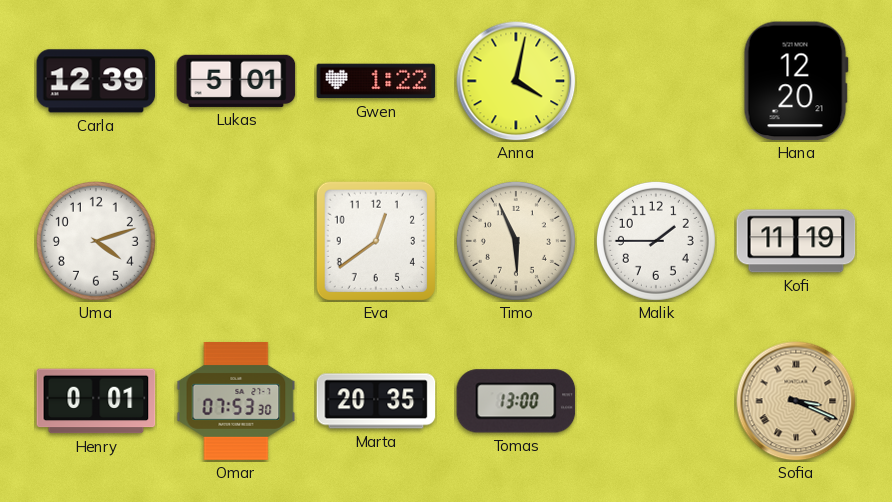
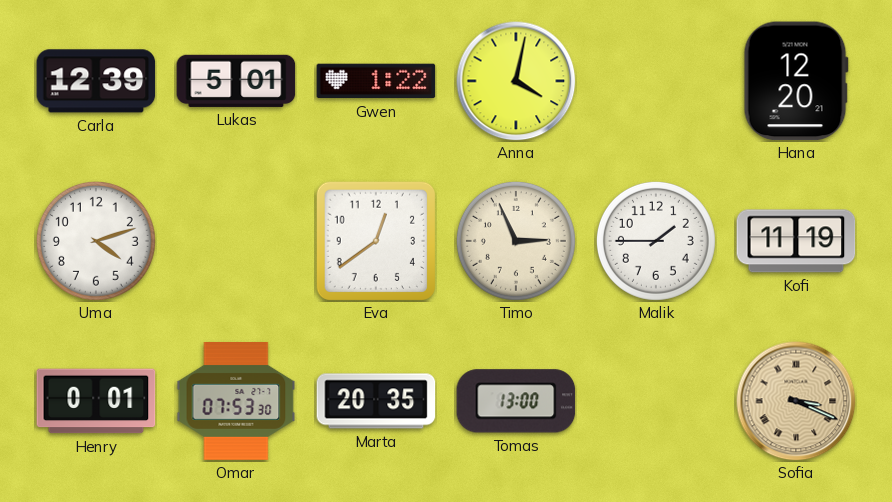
Timo: 5:56 -> 2:56
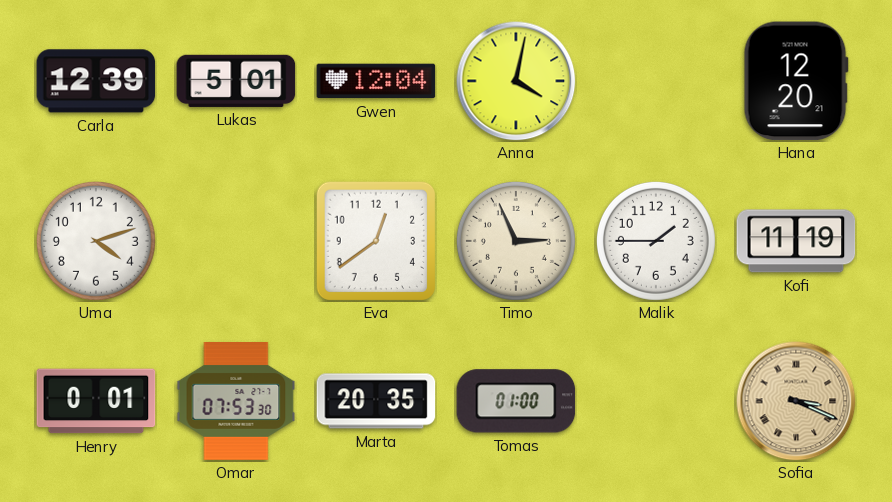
Gwen: 1:22 -> 12:04
Tomas: 13:00 -> 01:00
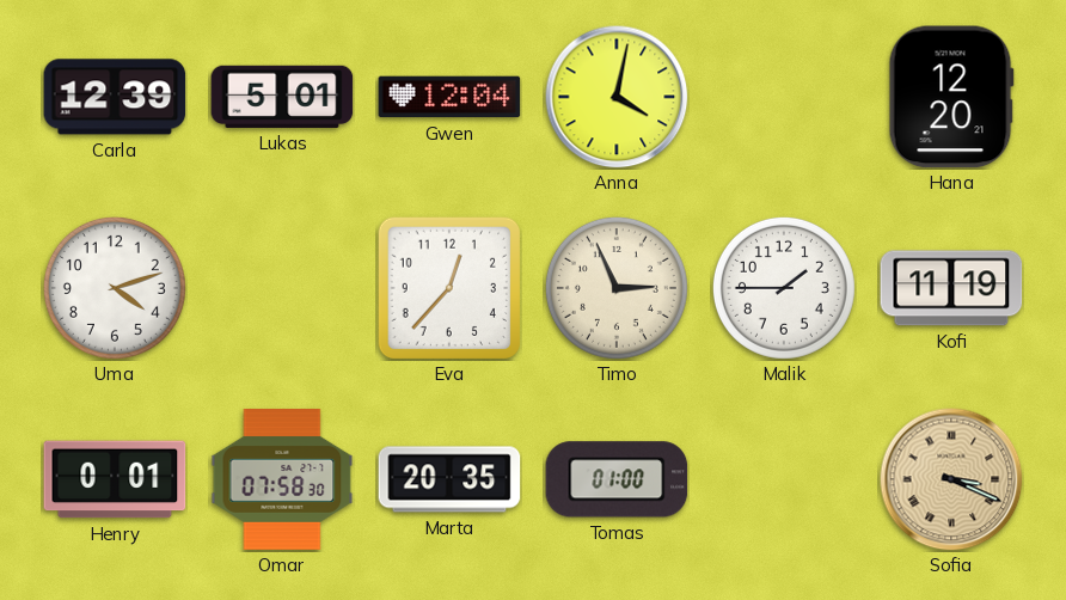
Eva: 12:39 -> 12:37
Omar: 07:53 -> 07:58
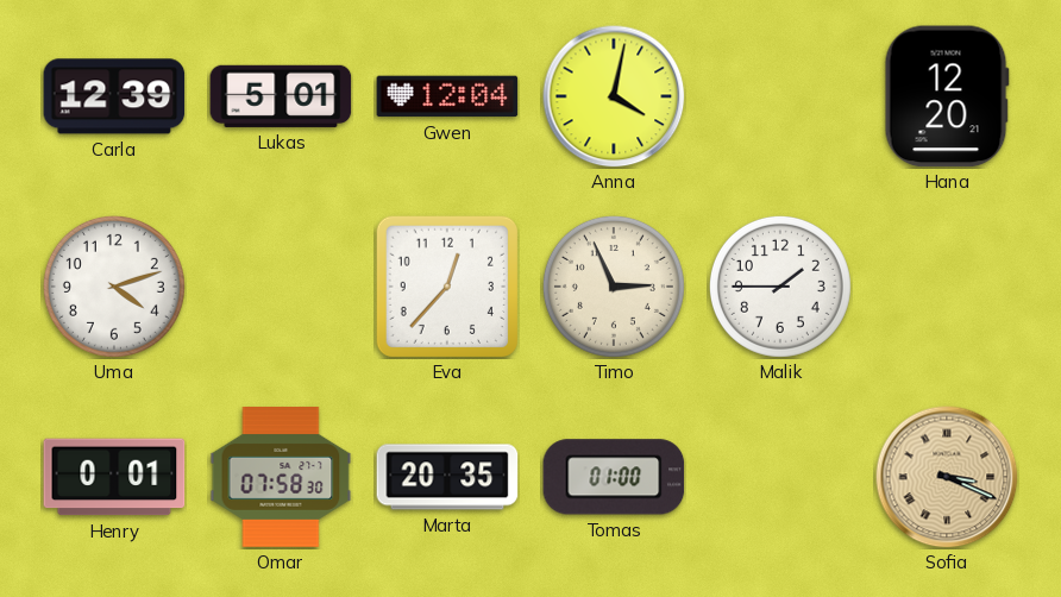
Kofi: 11:19 -> none
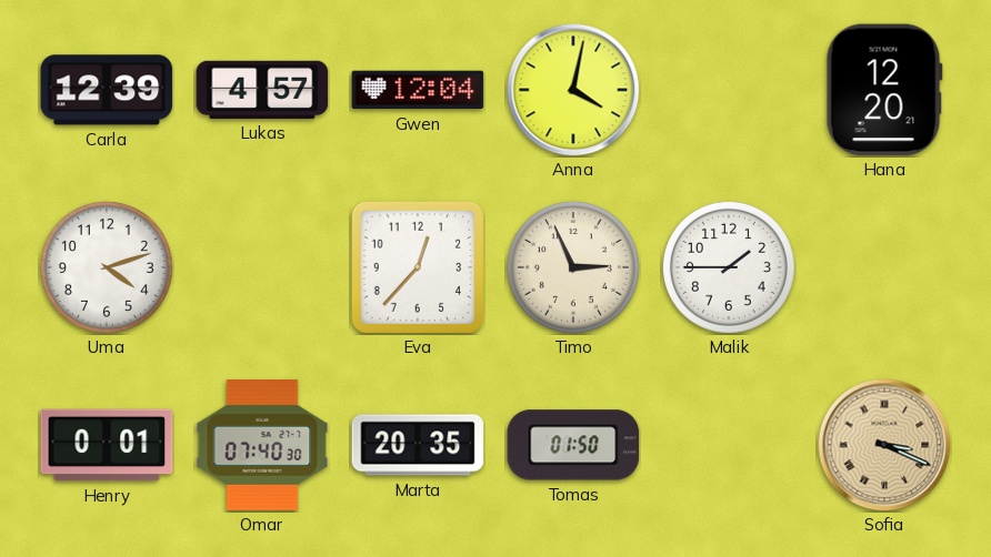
Lukas: 5:01 -> 4:57
Omar: 07:58 -> 07:40
Tomas: 01:00 -> 01:50
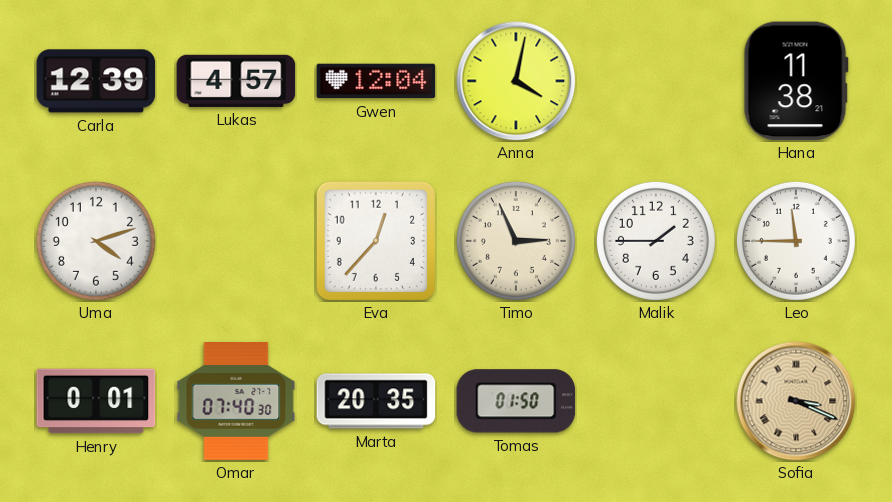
Hana: 12:20 -> 11:38
Leo: none -> 11:45
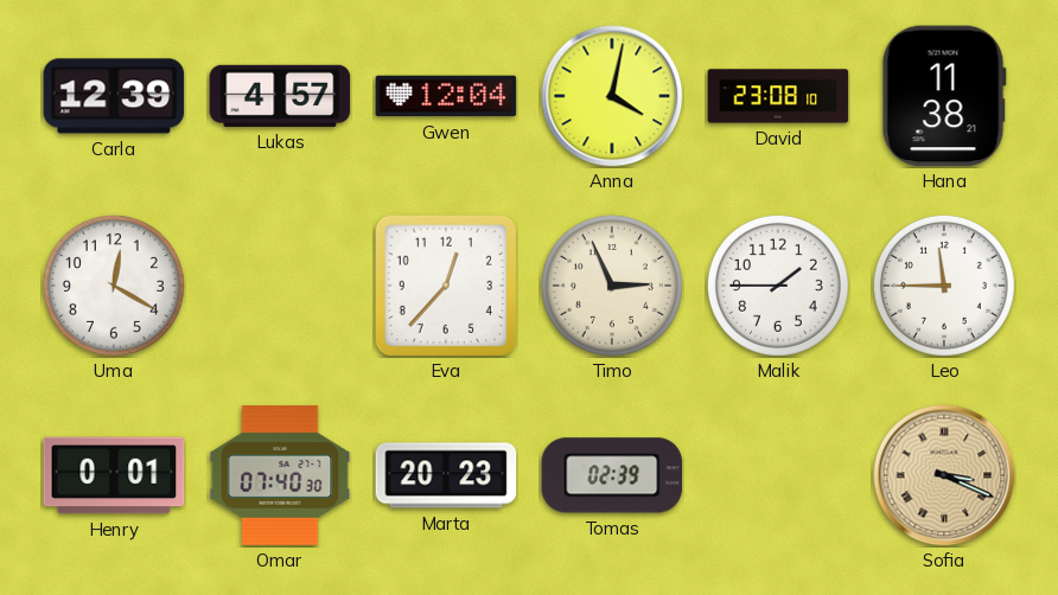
David: none -> 23:08
Uma: 4:12 -> 12:20
Marta: 20:35 -> 20:23
Tomas: 01:50 -> 02:39
